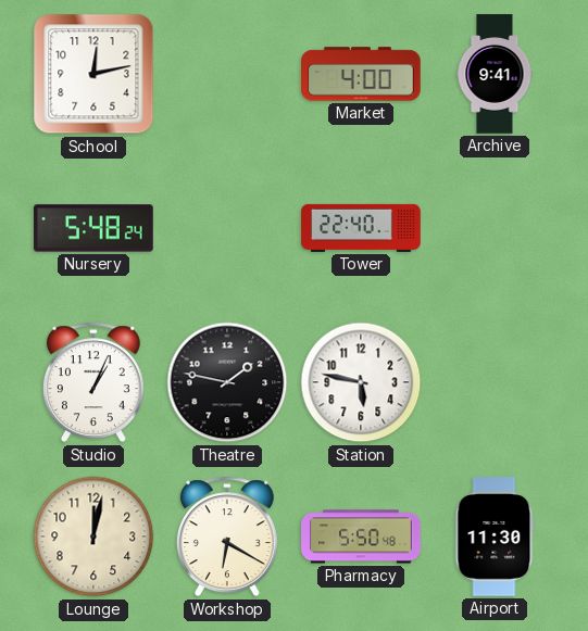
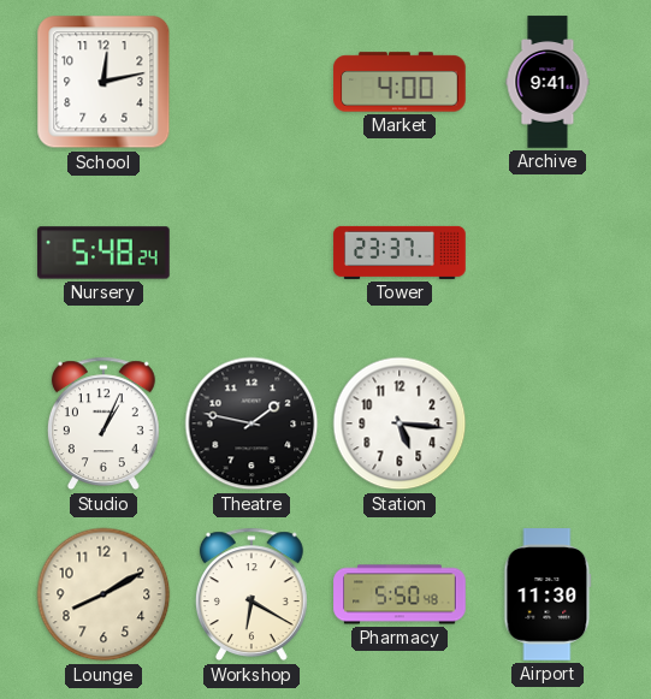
Tower: 22:40 -> 23:37
Station: 5:47 -> 5:16
Lounge: 12:02 -> 8:10
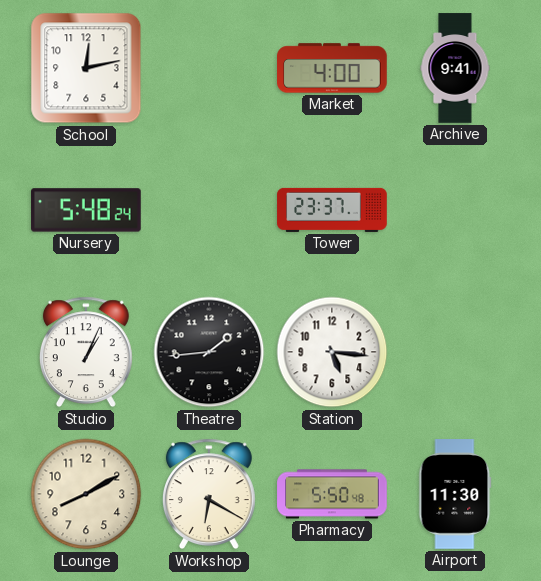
Theatre: 1:47 -> 1:44
